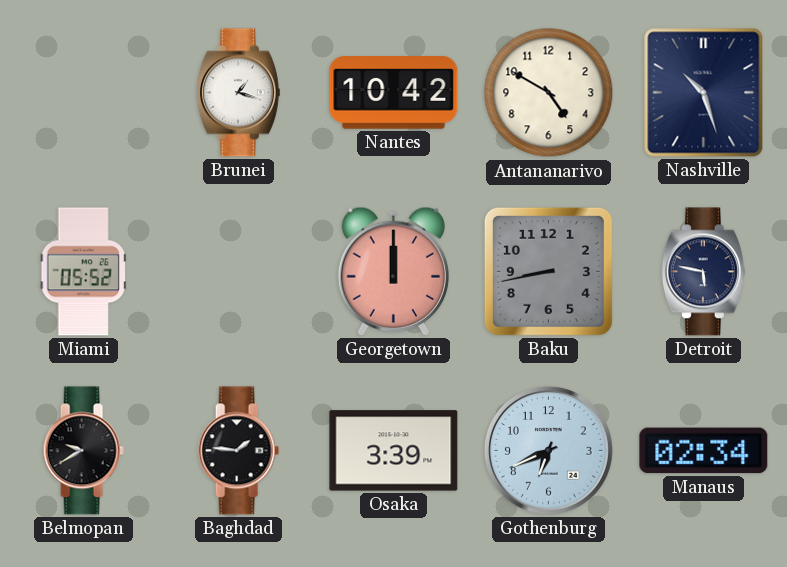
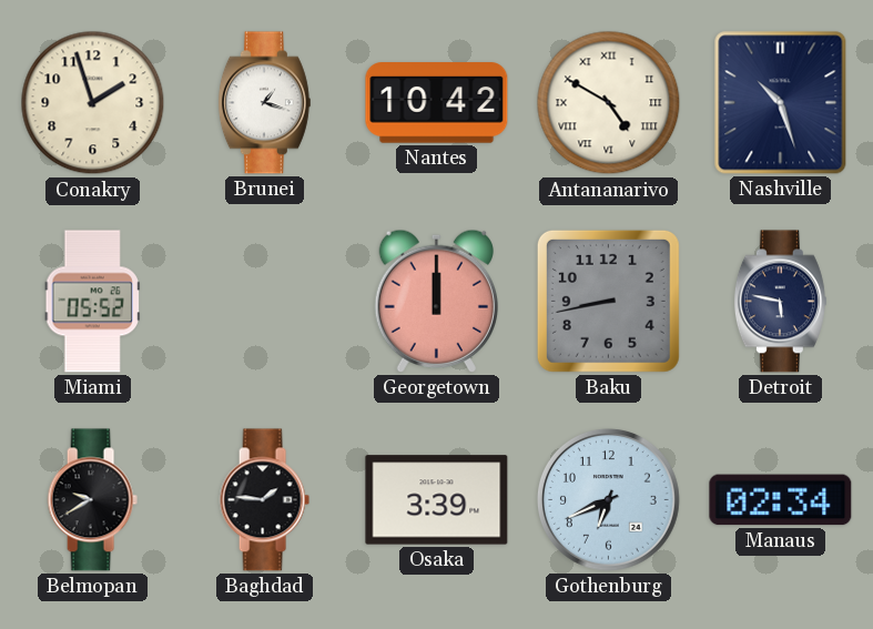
Conakry: none -> 1:57
Antananarivo numerals: Arabic -> Roman
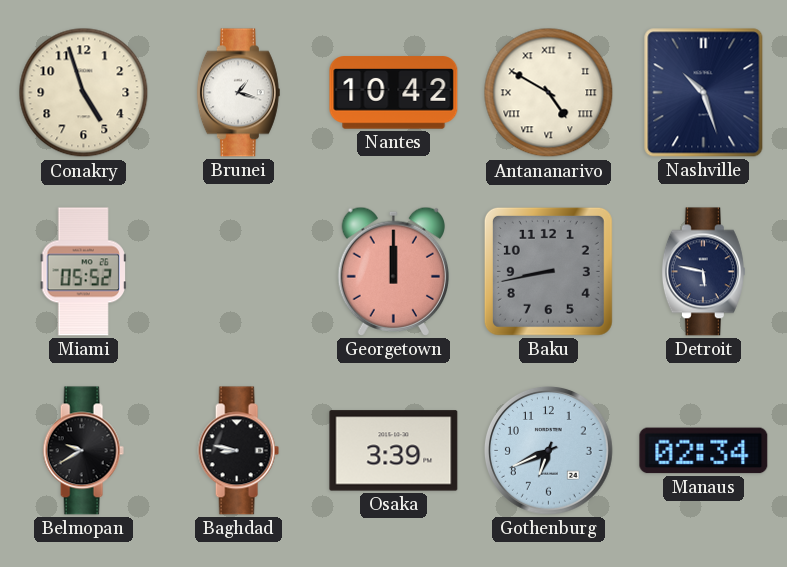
Conakry: 1:57 -> 4:57
Baghdad: 1:46 -> 8:47
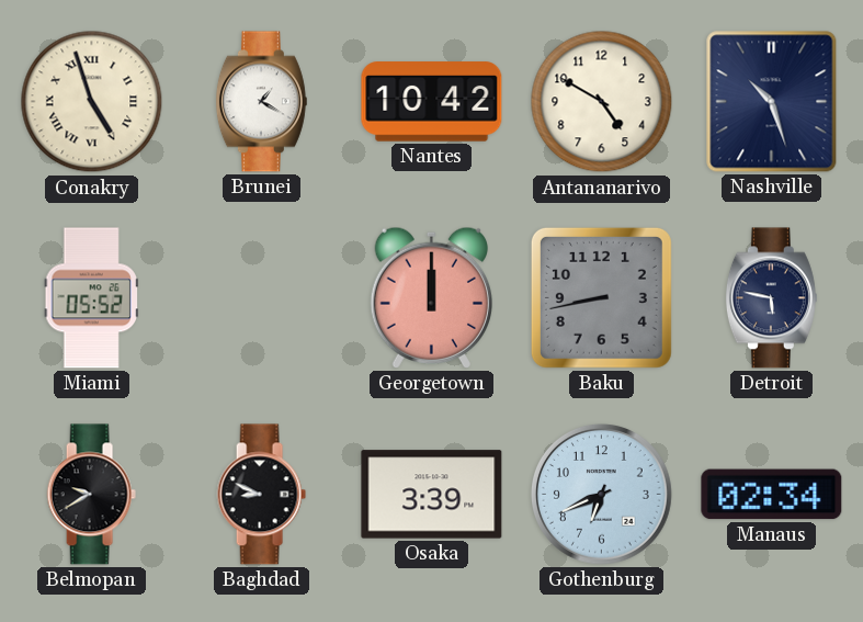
Conakry numerals: Arabic -> Roman
Brunei: 1:18 -> 1:20
Antananarivo numerals: Roman -> Arabic
Baghdad: 8:47 -> 8:49
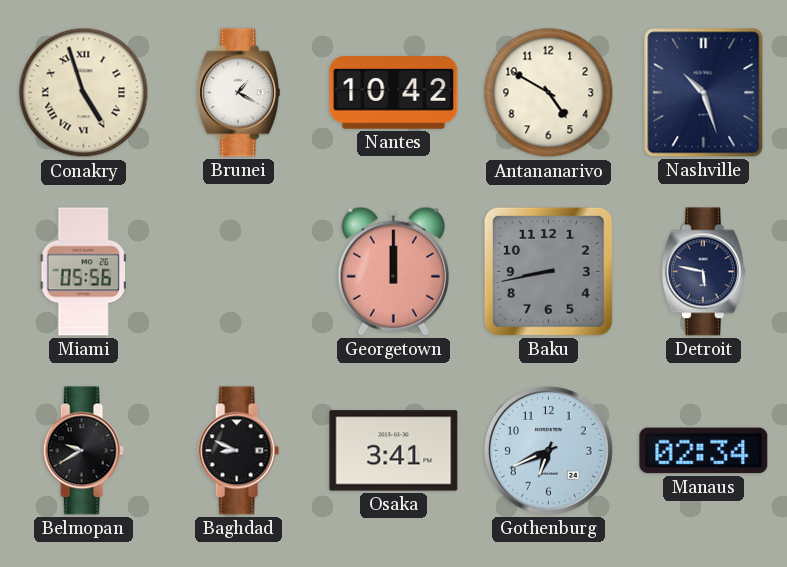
Miami: 05:52 -> 05:56
Osaka: 3:39 -> 3:41
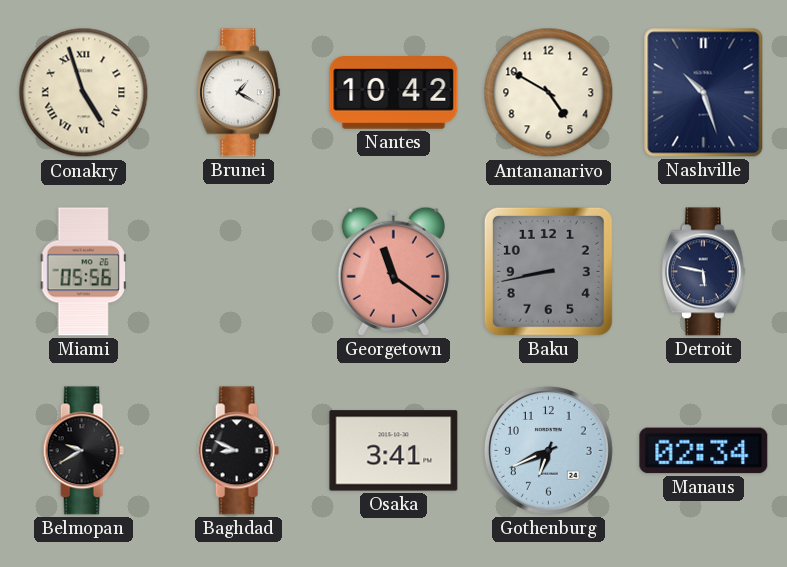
Georgetown: 12:00 -> 11:21
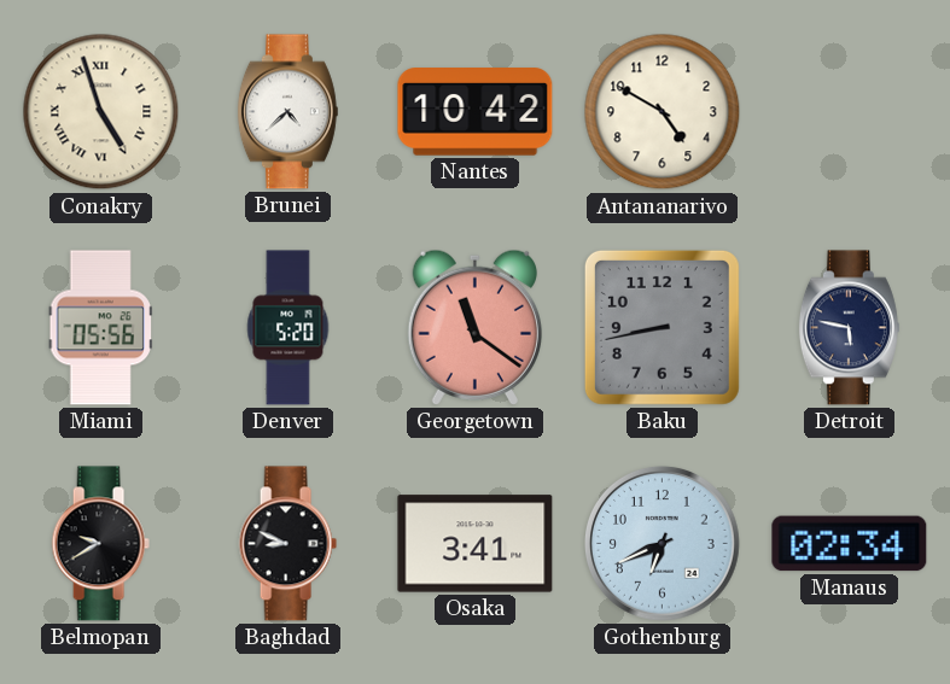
Brunei: 1:20 -> 4:38
Nashville: 10:27 -> none
Denver: none -> 5:20
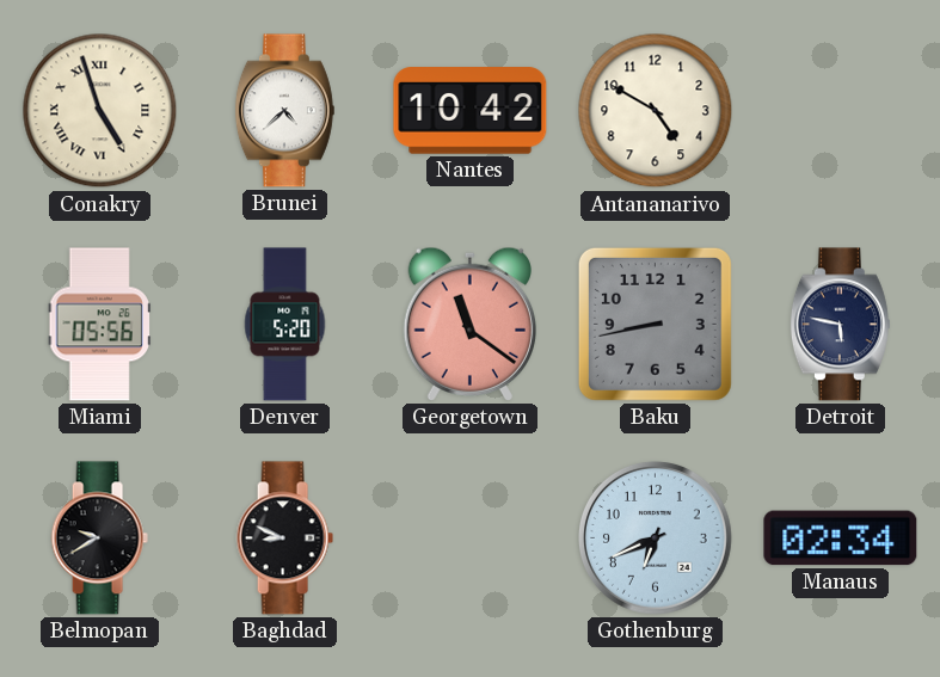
Osaka: 3:41 -> none
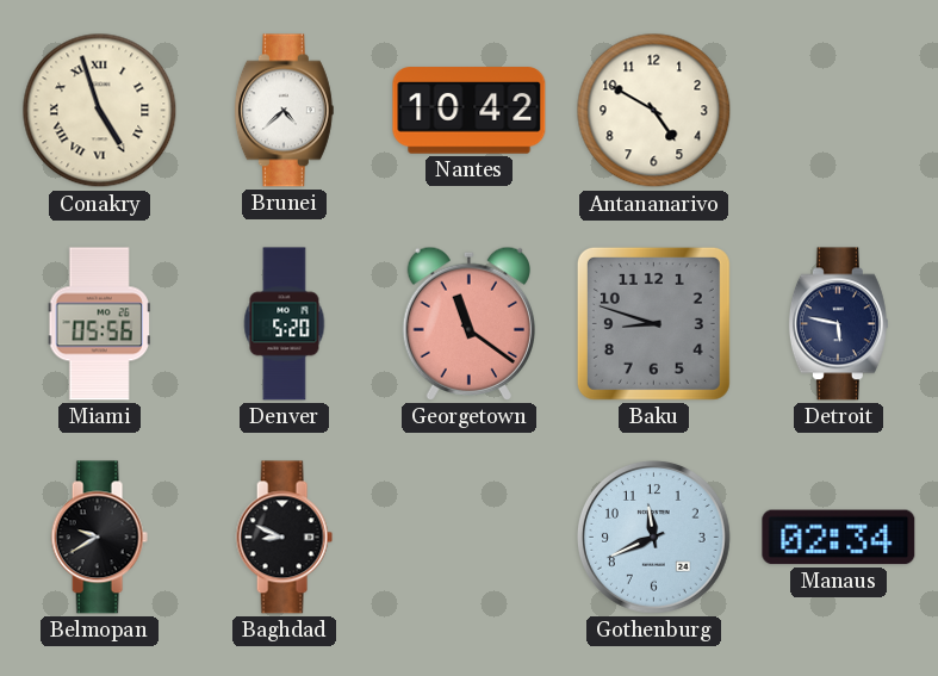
Baku: 8:43 -> 8:48
Gothenburg: 6:41 -> 11:41
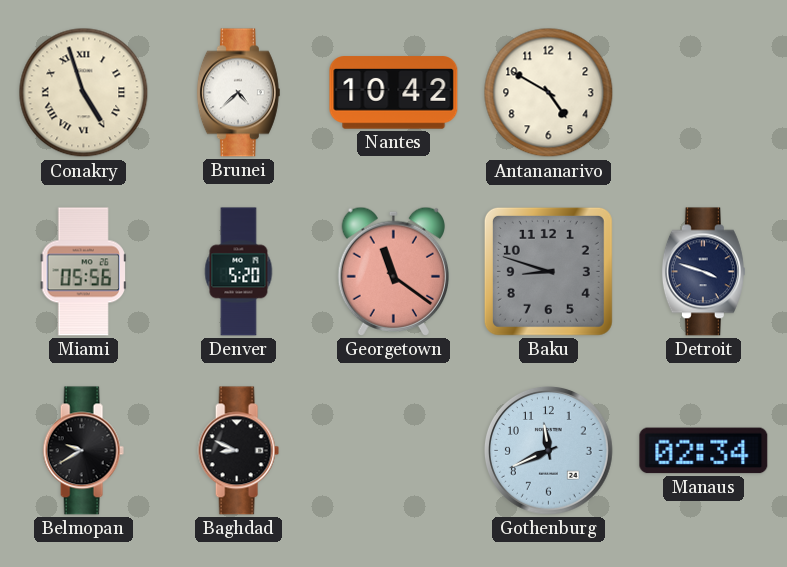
Detroit: 5:47 -> 3:48
